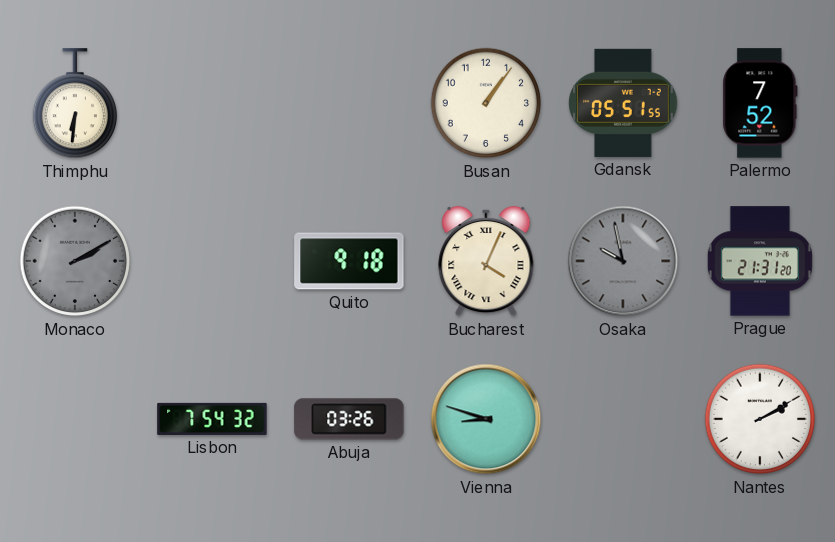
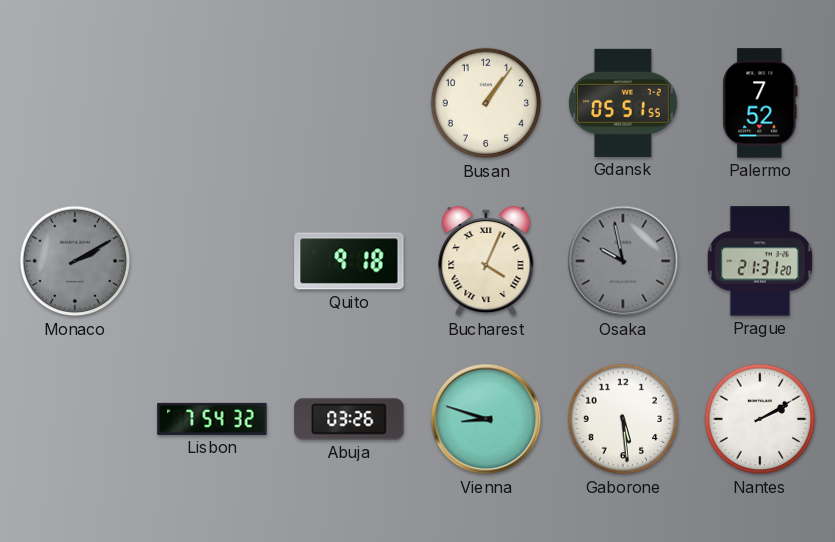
Thimphu: 6:31 -> none
Gaborone: none -> 5:29
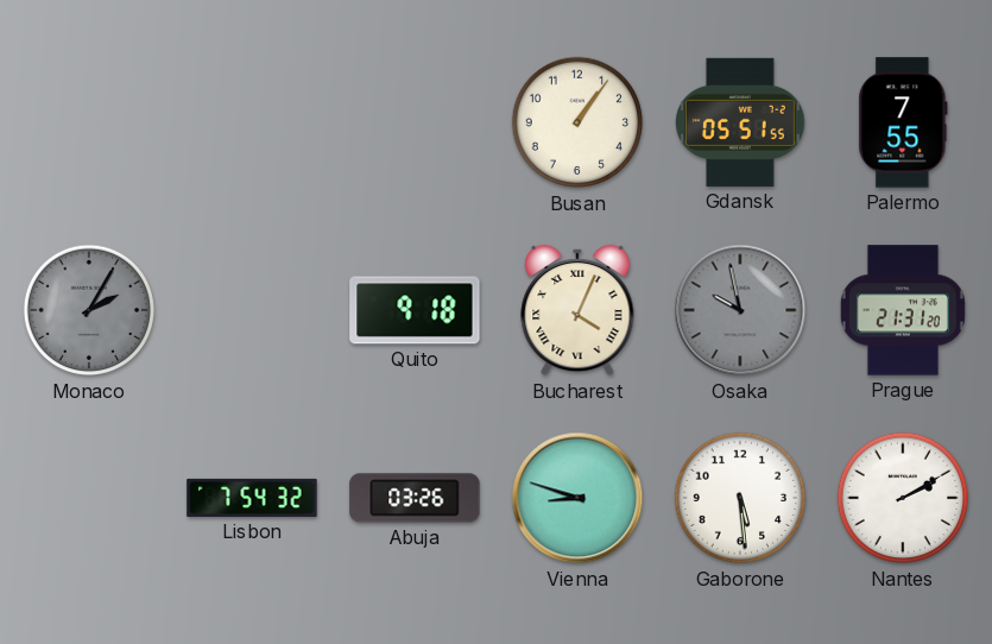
Palermo: 7:52 -> 7:55
Monaco: 2:10 -> 2:05
